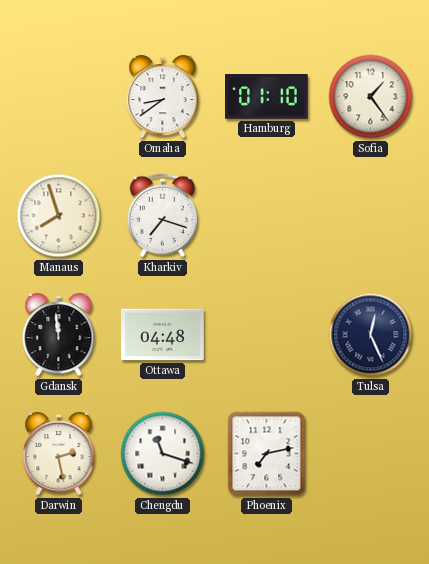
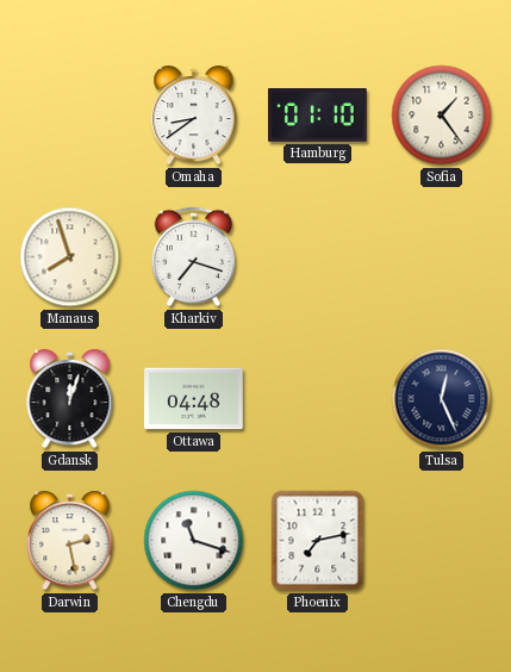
Gdansk: 11:59 -> 12:03
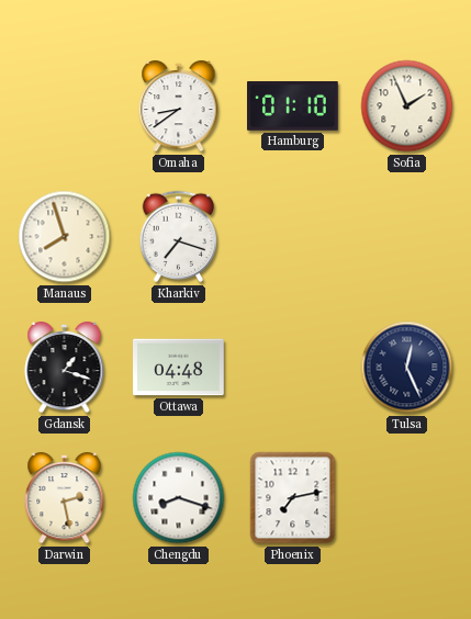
Sofia: 1:24 -> 1:56
Gdansk: 12:03 -> 1:18
Chengdu: 11:18 -> 8:18
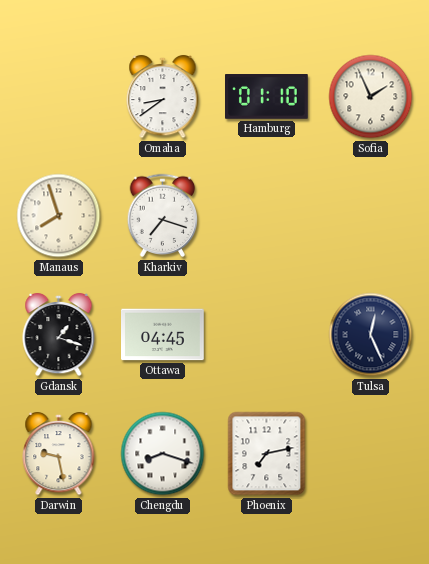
Ottawa: 04:48 -> 04:45
Darwin: 2:28 -> 9:28
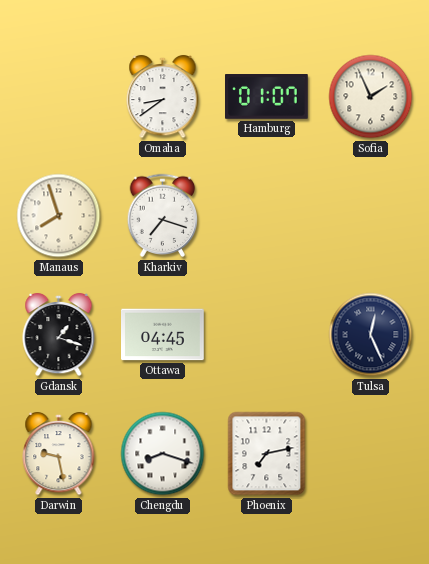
Hamburg: 01:10 -> 01:07
